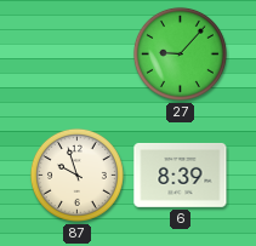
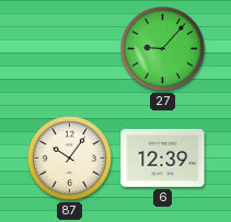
87: 9:57 -> 10:06
6: 8:39 -> 12:39
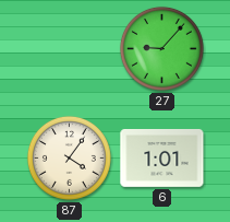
87: 10:06 -> 4:06
6: 12:39 -> 1:01
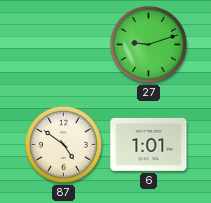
27: 9:07 -> 9:12
87: 4:06 -> 4:51
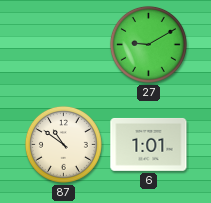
27: 9:12 -> 9:10
87: 4:51 -> 10:51
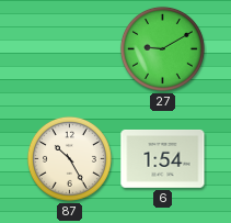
87: 10:51 -> 10:25
6: 1:01 -> 1:54
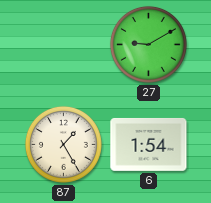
87: 10:25 -> 1:25
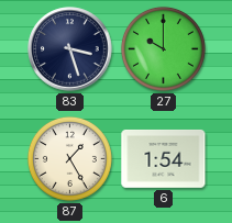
83: none -> 3:27
27: 9:10 -> 10:00
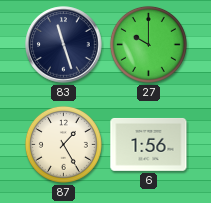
83: 3:27 -> 11:27
6: 1:54 -> 1:56
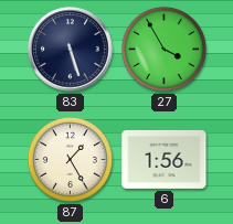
83: 11:27 -> 5:27
27: 10:00 -> 3:55
